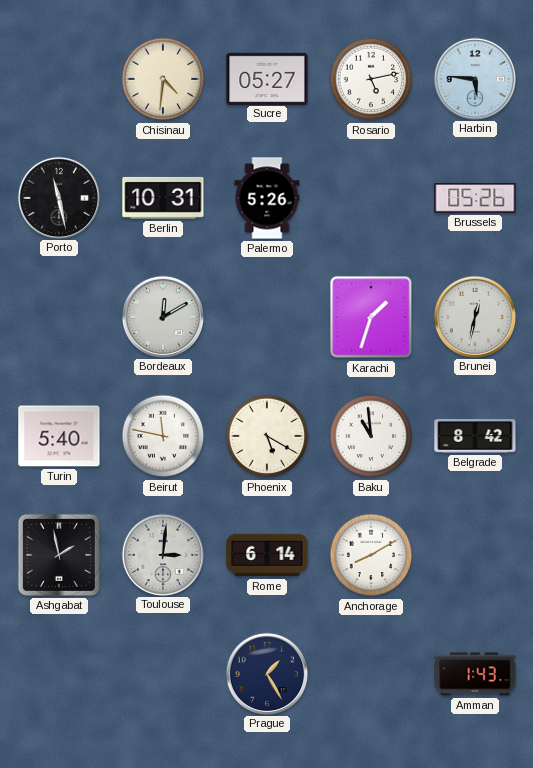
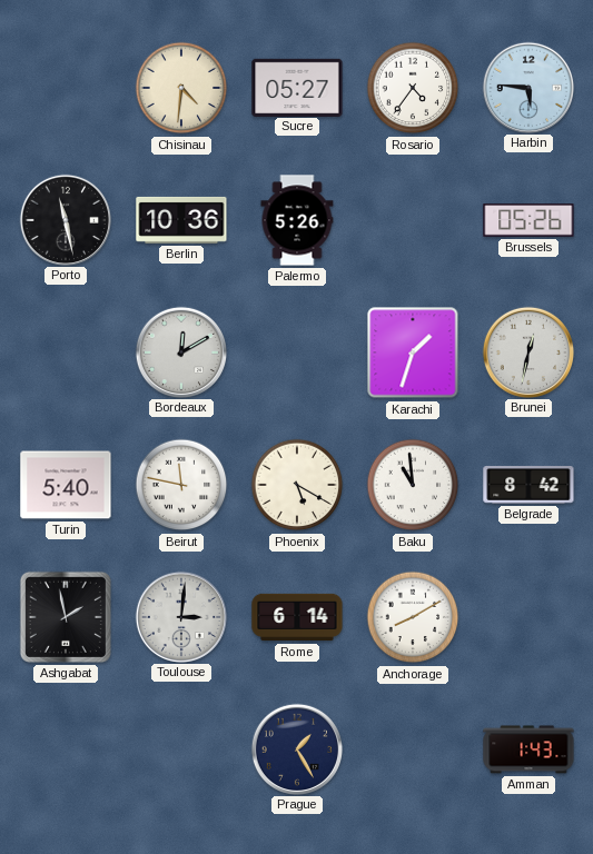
Rosario: 5:13 -> 4:36
Berlin: 10:31 -> 10:36
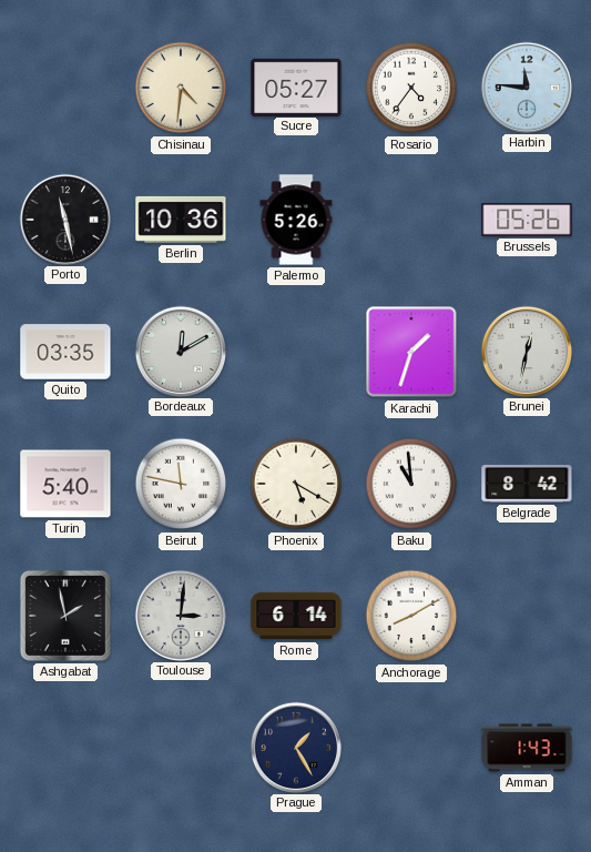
Harbin: 5:46 -> 11:46
Quito: none -> 03:35
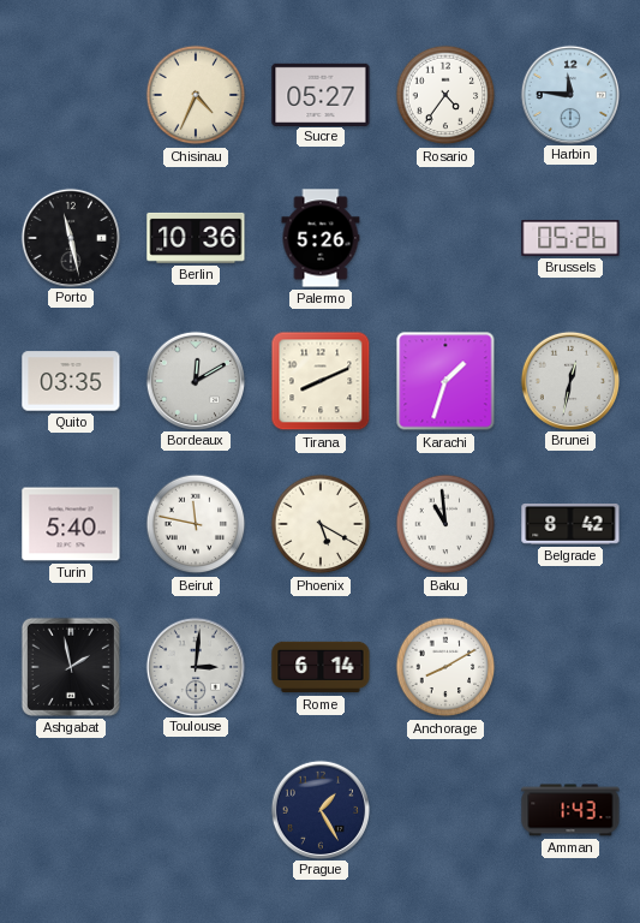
Chisinau: 4:31 -> 4:34
Tirana: none -> 8:11
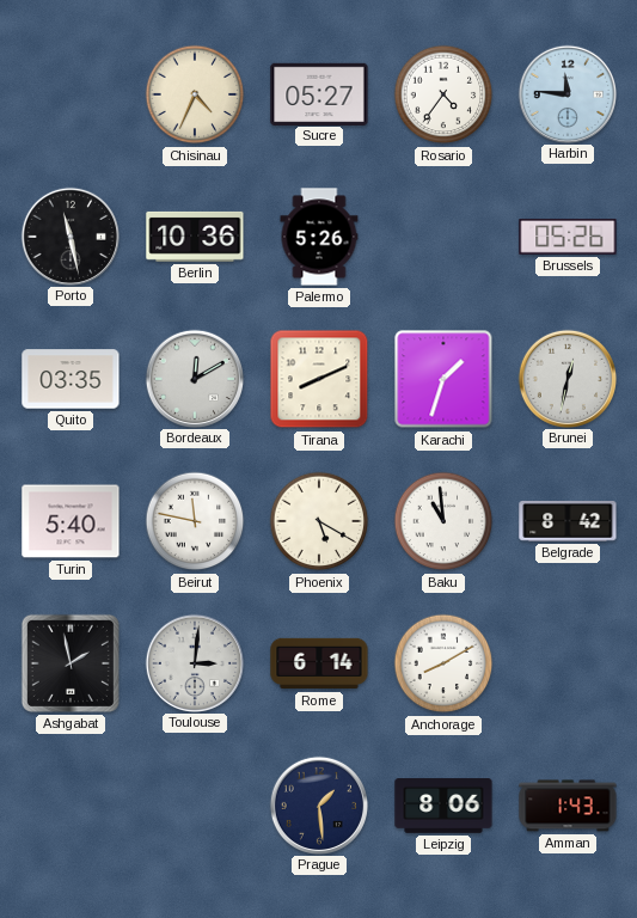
Prague: 1:25 -> 1:29
Leipzig: none -> 8:06
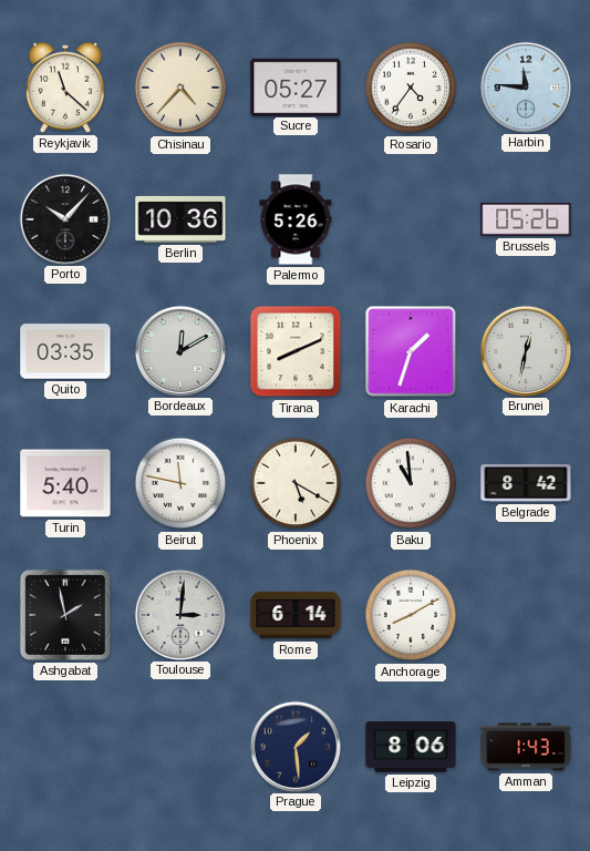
Reykjavik: none -> 11:22
Chisinau: 4:34 -> 4:37
Porto: 11:28 -> 10:07
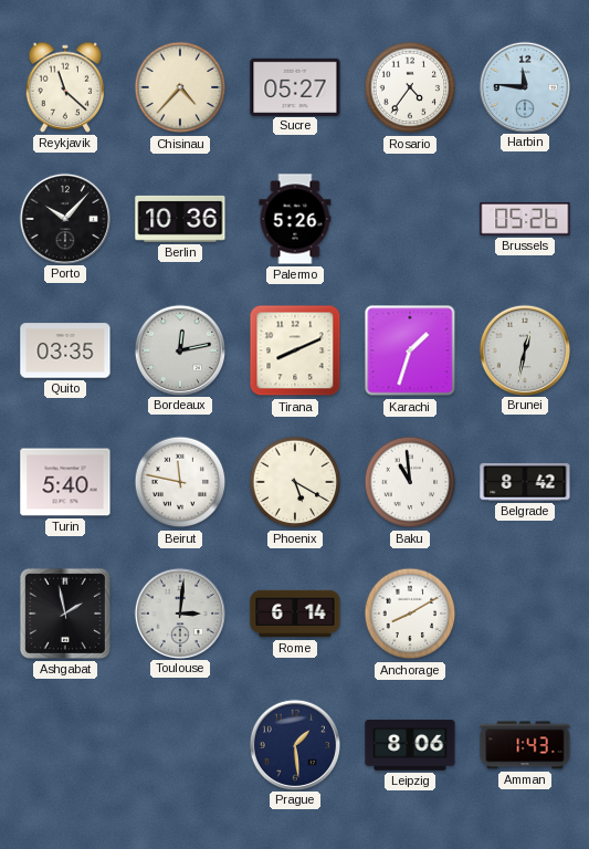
Bordeaux: 12:10 -> 12:13
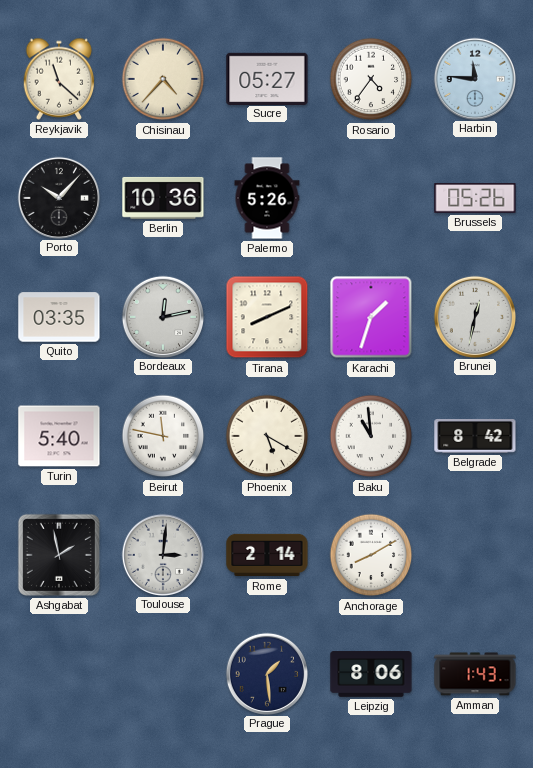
Rome: 6:14 -> 2:14
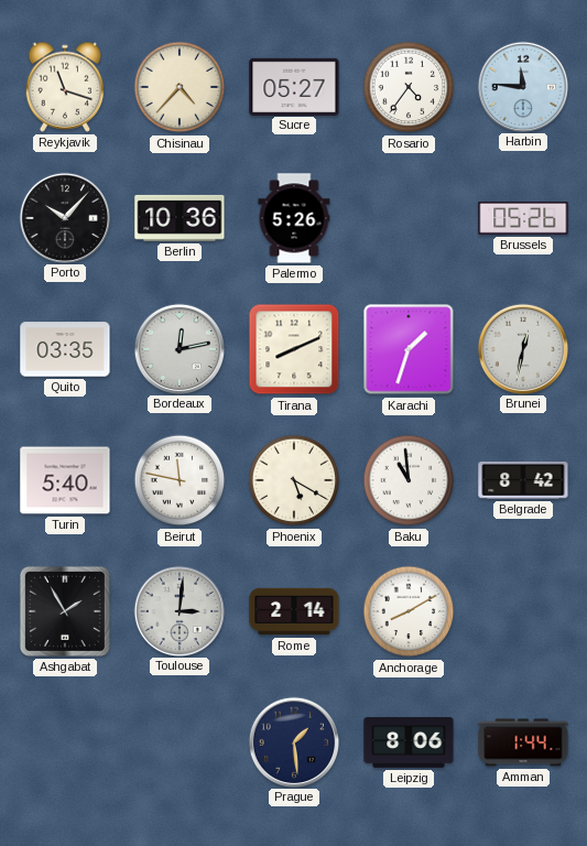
Reykjavik: 11:22 -> 11:18
Ashgabat: 1:58 -> 1:55
Amman: 1:43 -> 1:44
